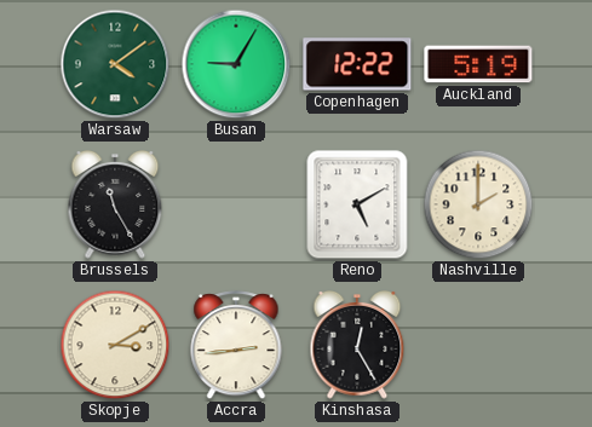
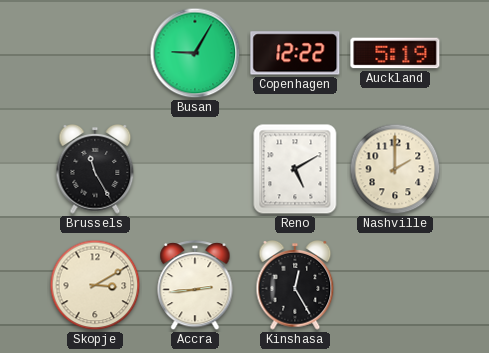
Warsaw: 4:09 -> none
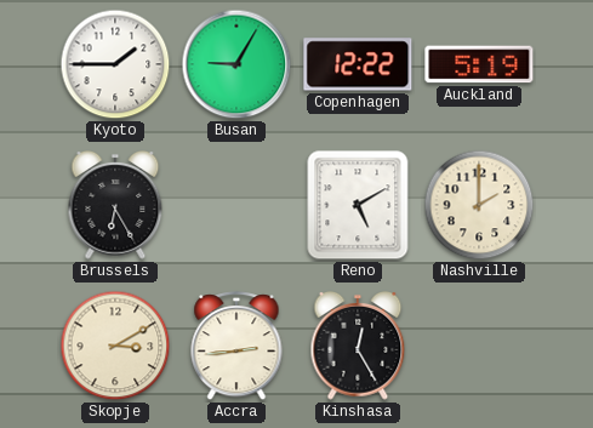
Kyoto: none -> 1:45
Brussels: 11:25 -> 6:25
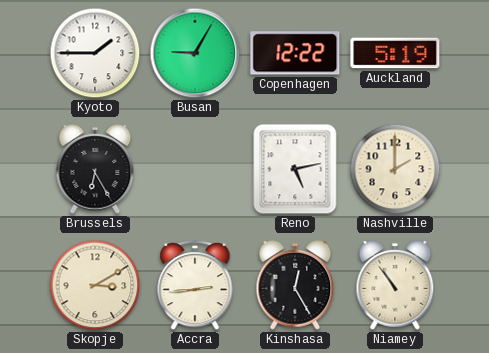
Reno: 5:10 -> 5:13
Niamey: none -> 10:54
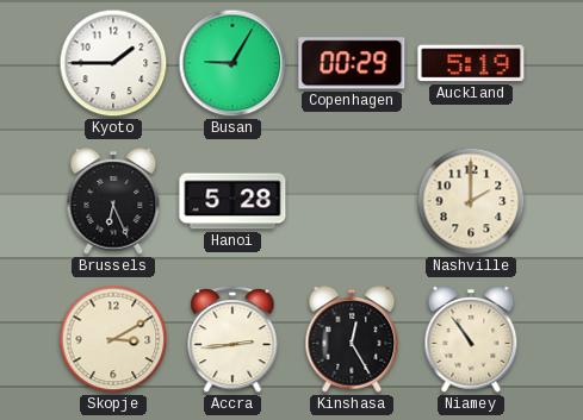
Copenhagen: 12:22 -> 00:29
Brussels: 6:25 -> 6:26
Hanoi: none -> 5:28
Reno: 5:13 -> none
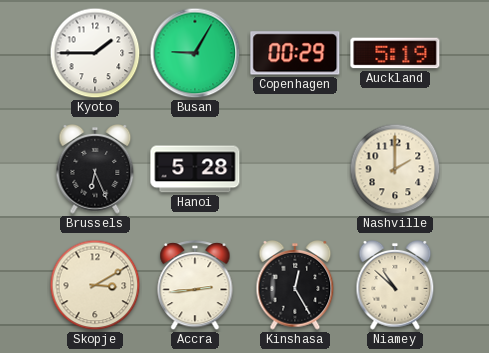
Niamey: 10:54 -> 10:52
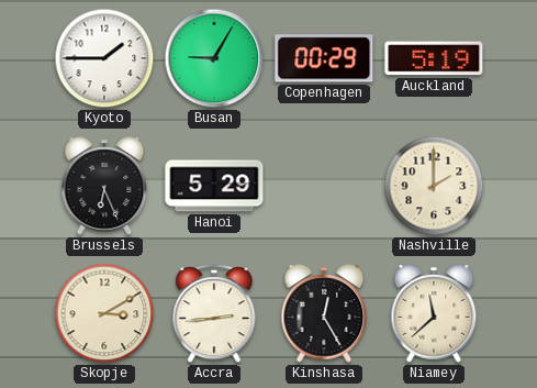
Hanoi: 5:28 -> 5:29
Niamey: 10:52 -> 11:38
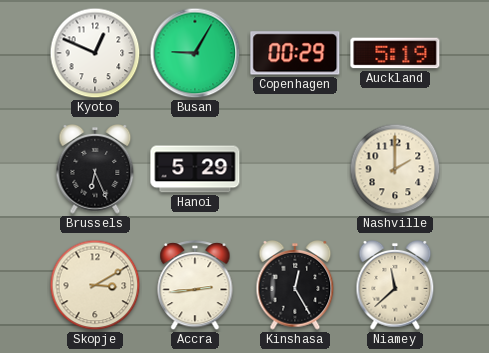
Kyoto: 1:45 -> 12:49
